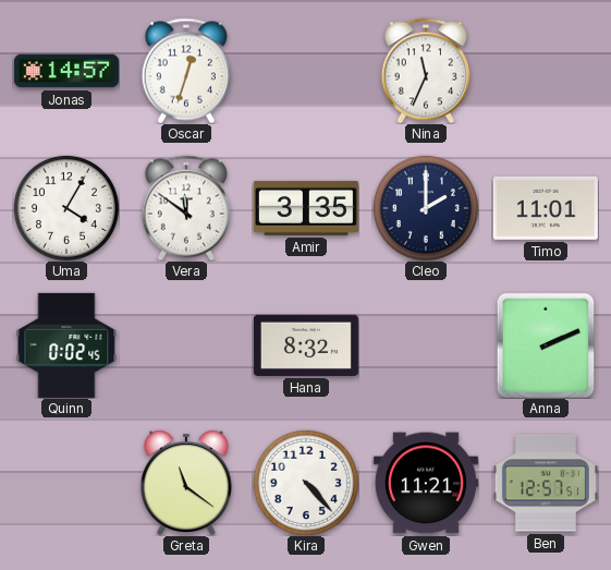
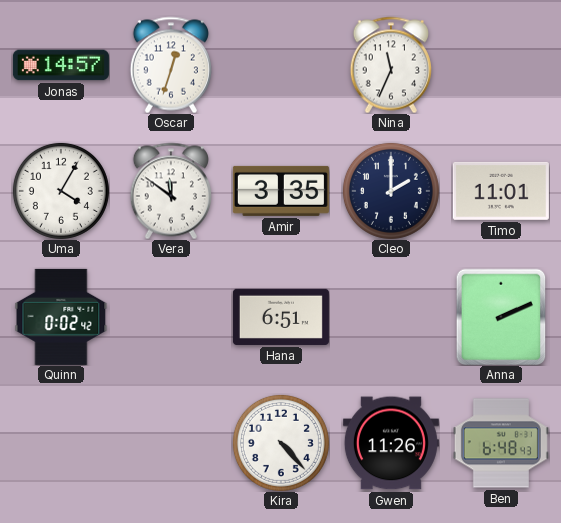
Quinn: 0:02:45 -> 0:02:42
Hana: 8:32 -> 6:51
Greta: 11:21 -> none
Gwen: 11:21 -> 11:26
Ben: 12:57 -> 6:48
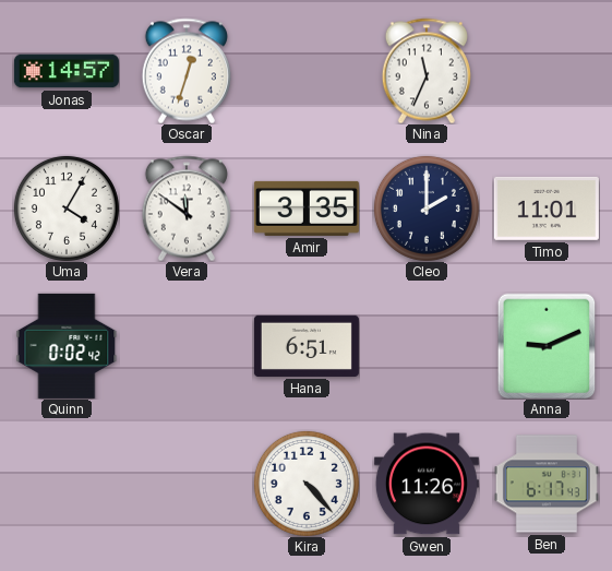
Anna: 2:11 -> 9:11
Ben: 6:48 -> 6:17
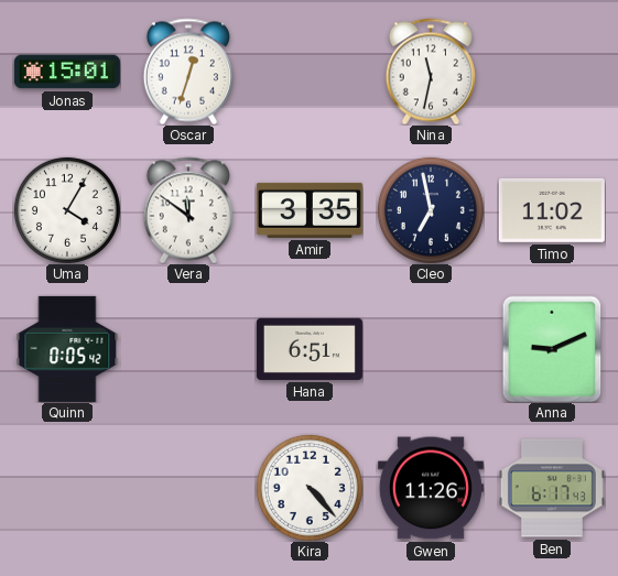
Jonas: 14:57 -> 15:01
Nina: 11:34 -> 11:32
Cleo: 2:00 -> 6:58
Timo: 11:01 -> 11:02
Quinn: 0:02 -> 0:05
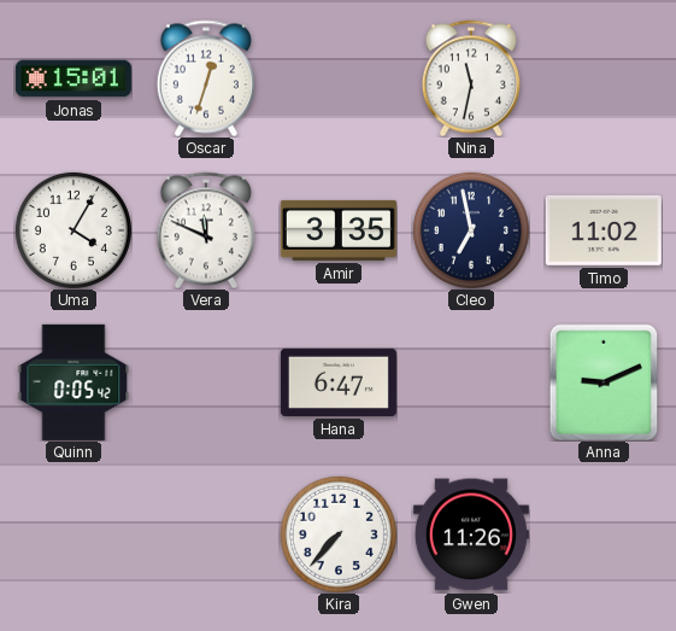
Vera: 11:51 -> 11:49
Hana: 6:51 -> 6:47
Kira: 4:23 -> 7:37
Ben: 6:17 -> none
